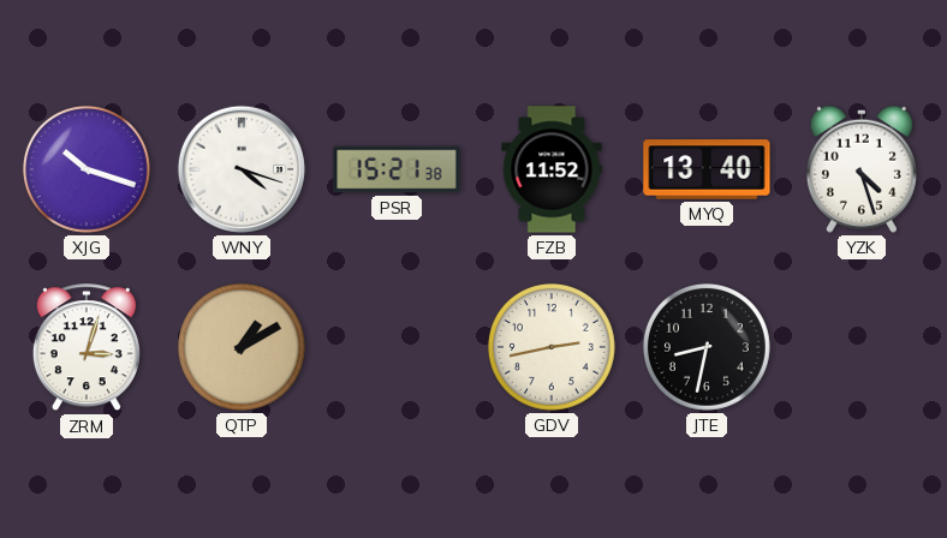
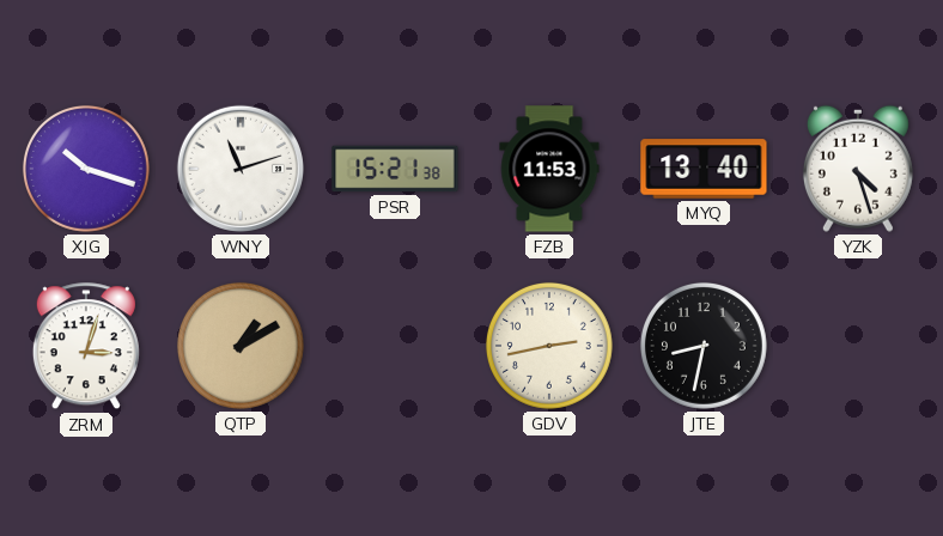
WNY: 4:18 -> 11:12
FZB: 11:52 -> 11:53
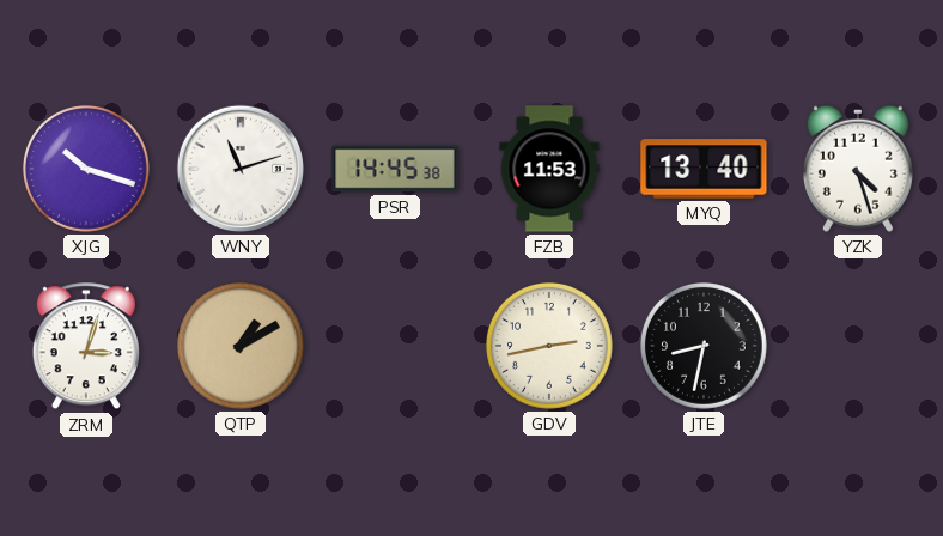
PSR: 15:21 -> 14:45
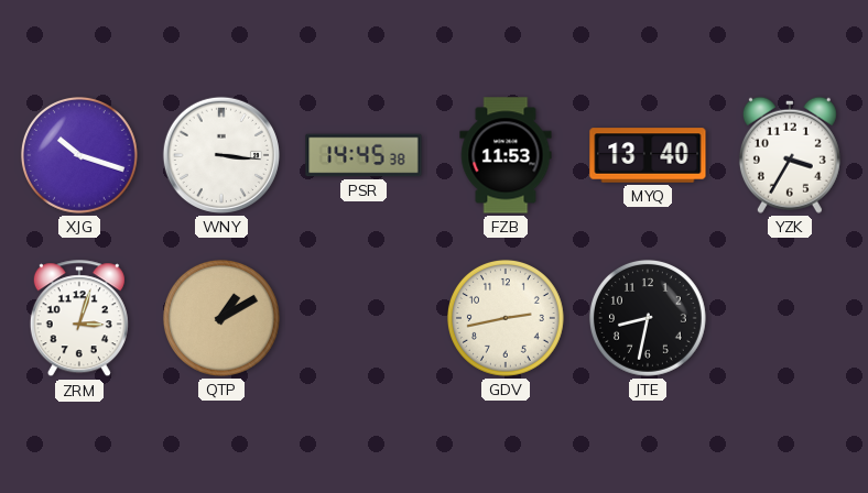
WNY: 11:12 -> 3:16
YZK: 4:27 -> 3:35
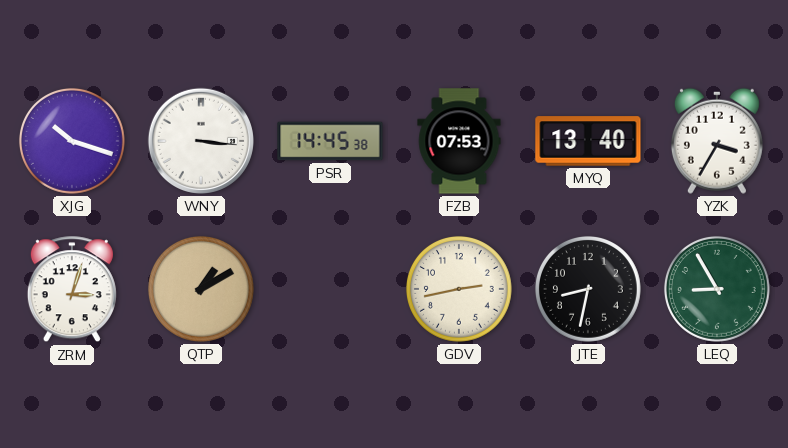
FZB: 11:53 -> 07:53
LEQ: none -> 8:55
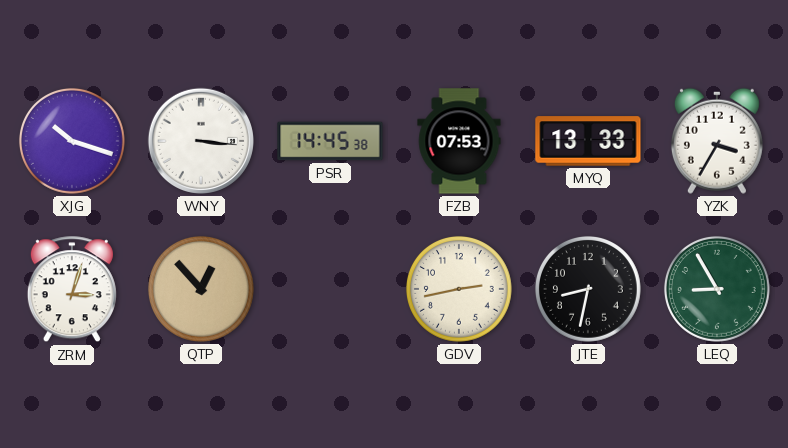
MYQ: 13:40 -> 13:33
QTP: 1:10 -> 12:53
